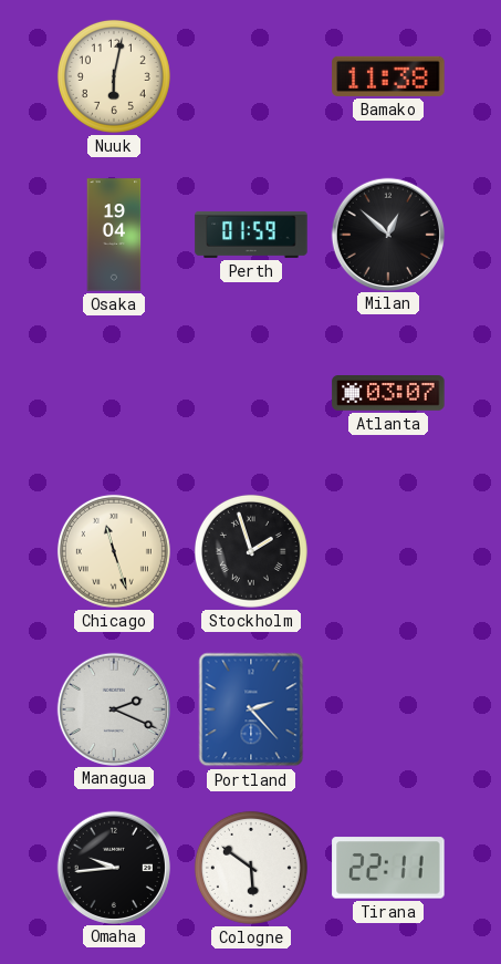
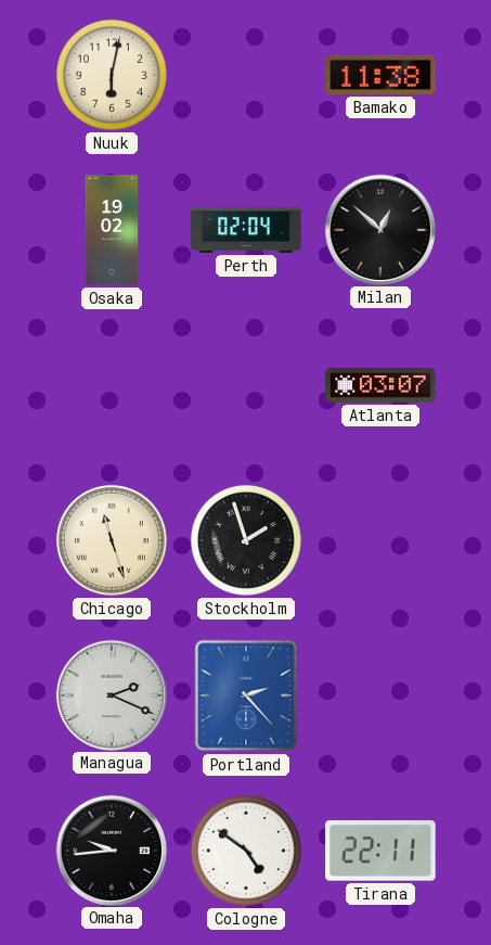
Osaka: 19:04 -> 19:02
Perth: 01:59 -> 02:04
Cologne: 5:51 -> 4:51
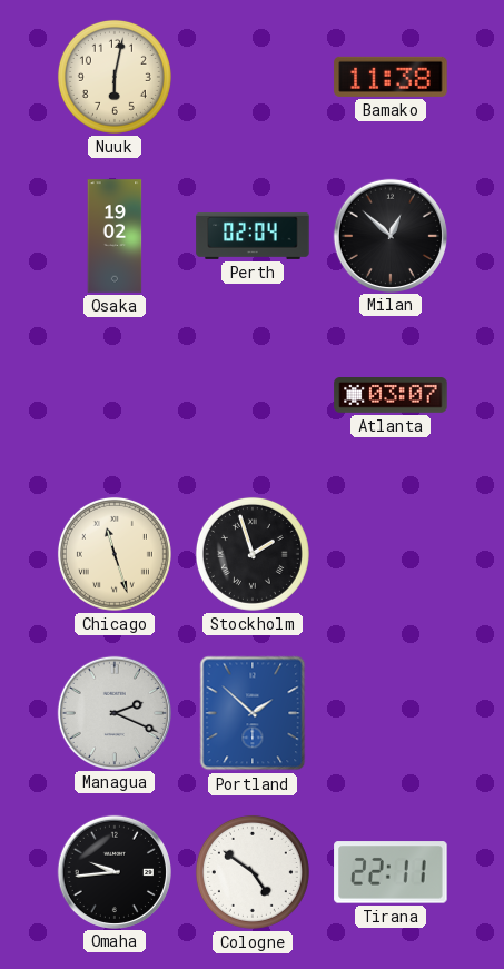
Portland: 2:23 -> 1:52
